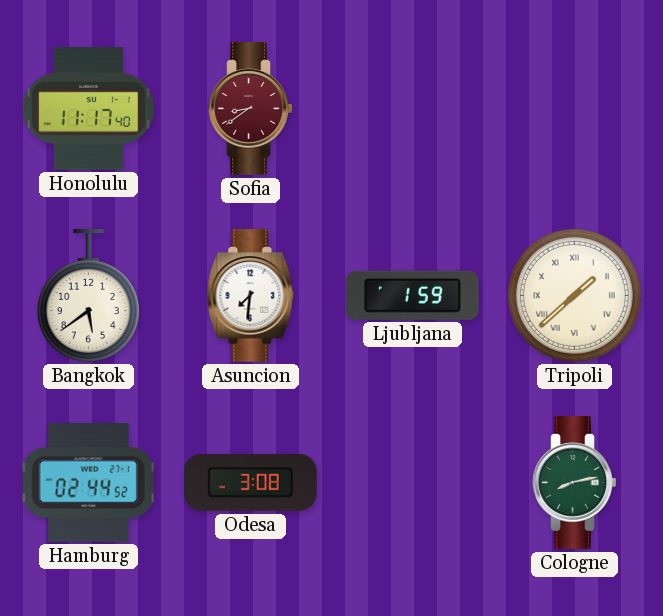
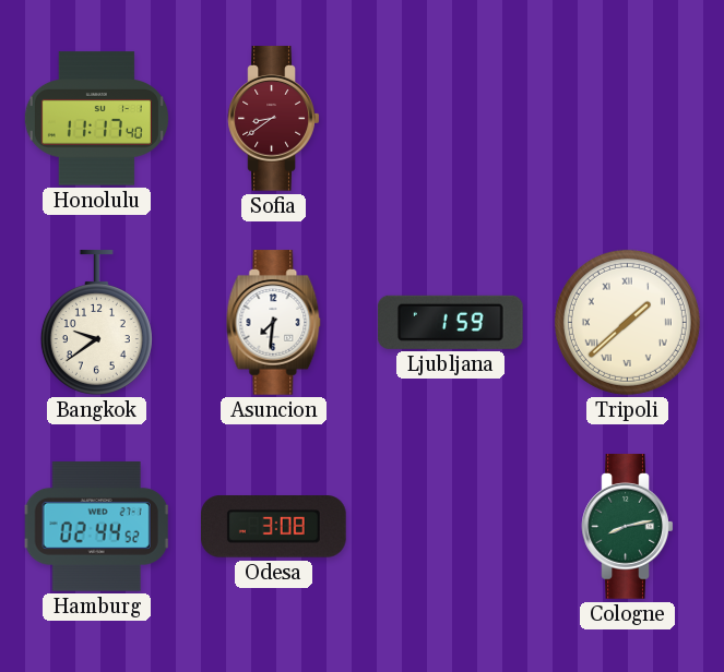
Bangkok: 5:39 -> 9:39
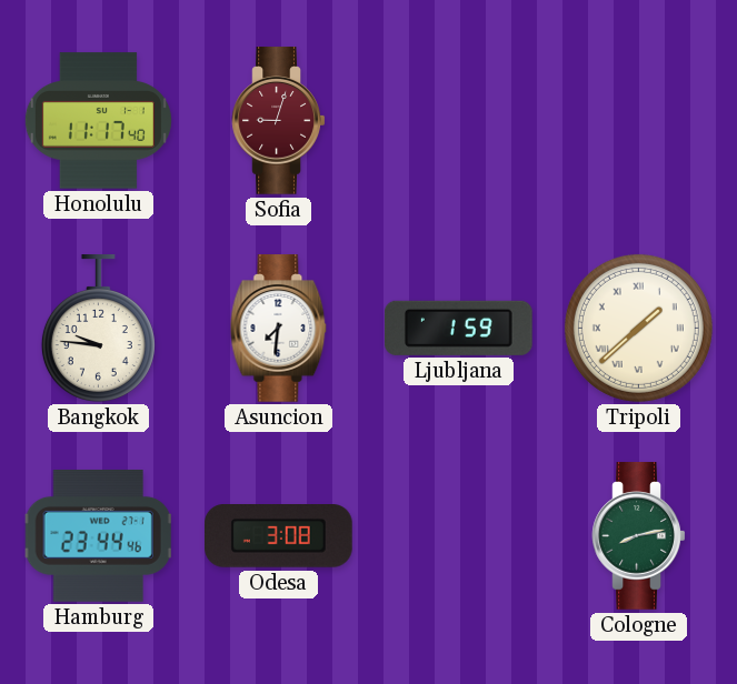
Sofia: 8:39 -> 9:03
Bangkok: 9:39 -> 9:46
Hamburg: 02:44 -> 23:44
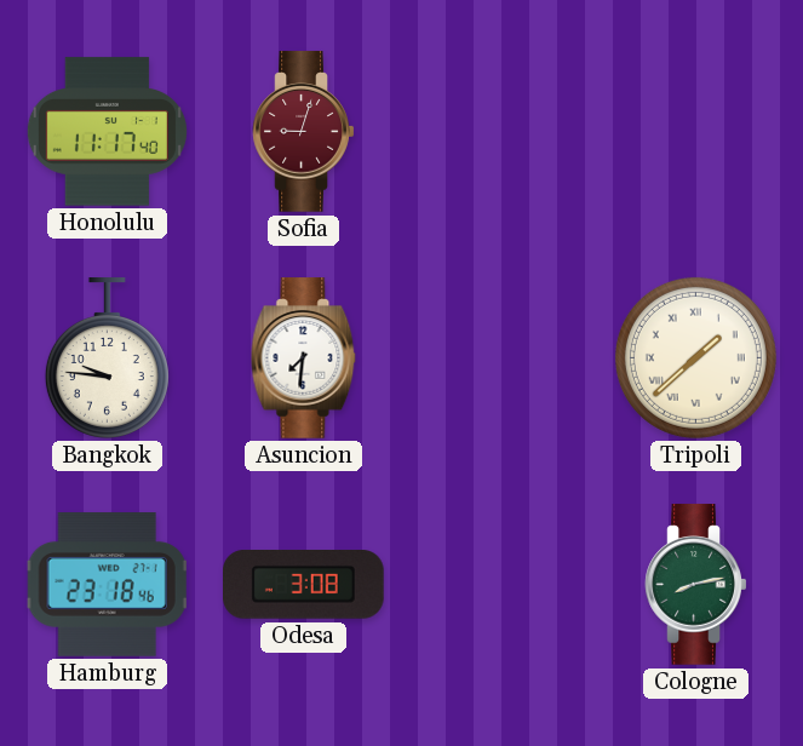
Ljubljana: 1:59 -> none
Hamburg: 23:44 -> 23:18
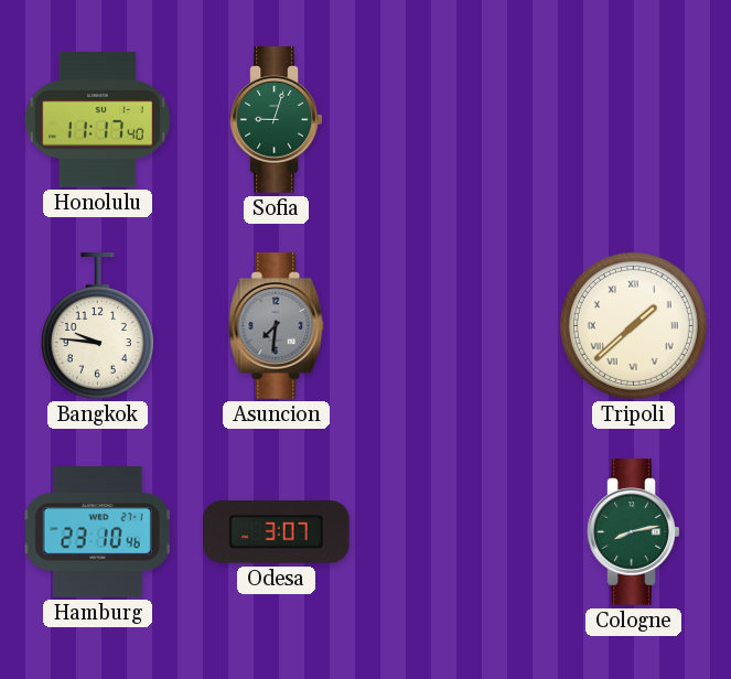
Sofia dial: burgundy -> green
Asuncion dial: white -> grey
Hamburg: 23:18 -> 23:10
Odesa: 3:08 -> 3:07
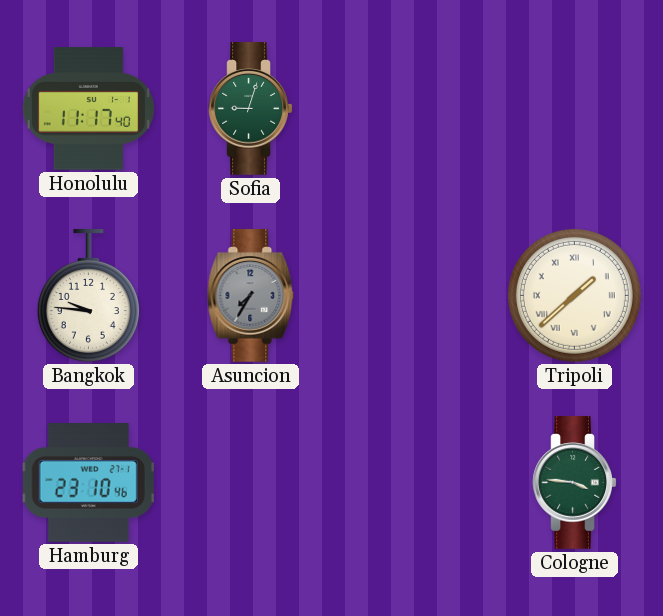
Asuncion: 7:31 -> 7:35
Odesa: 3:07 -> none
Cologne: 8:13 -> 3:46
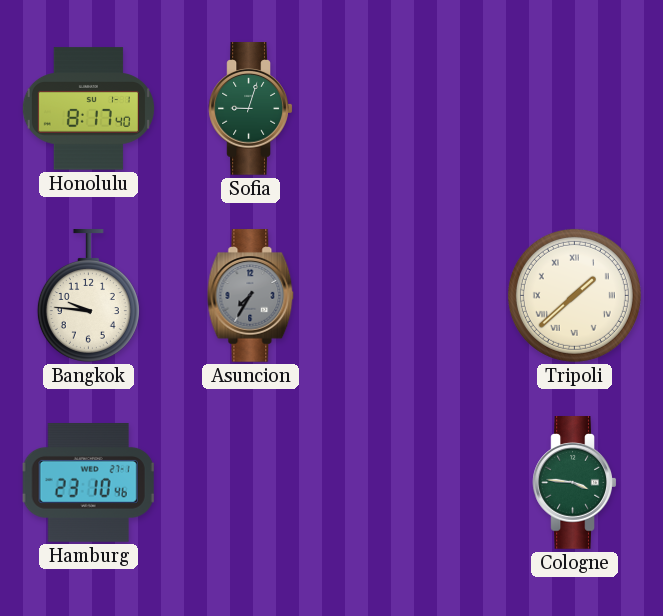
Honolulu: 11:17 -> 8:17
